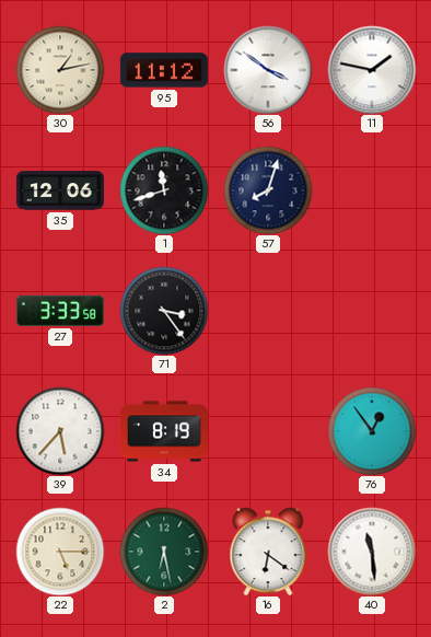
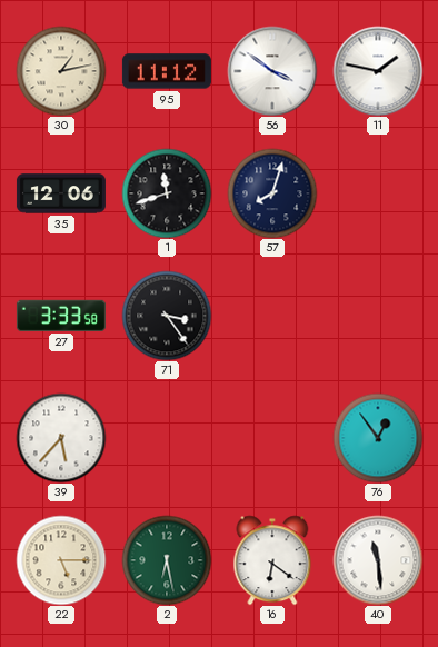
34: 8:19 -> none
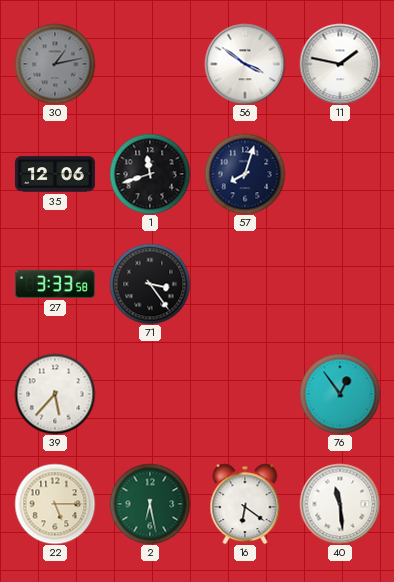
30 dial: cream -> grey
95: 11:12 -> none
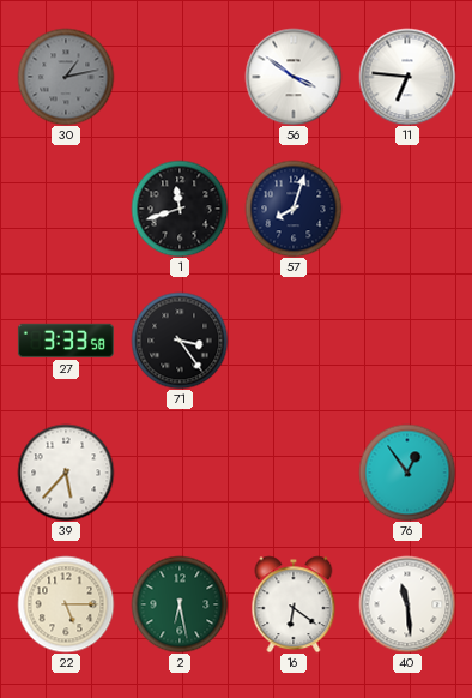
11: 1:47 -> 6:46
35: 12:06 -> none
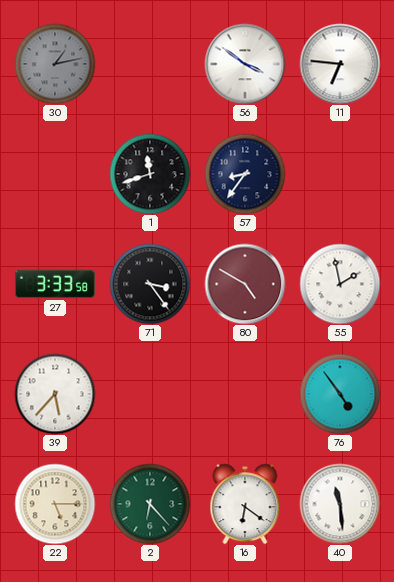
57: 8:03 -> 8:36
80: none -> 4:50
55: none -> 1:58
76: 12:54 -> 4:54
2: 6:28 -> 6:23
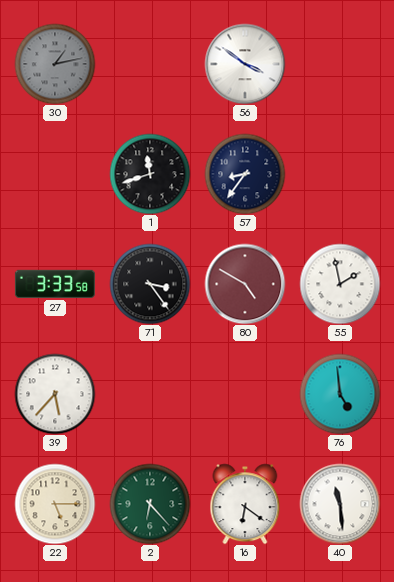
11: 6:46 -> none
76: 4:54 -> 4:59
